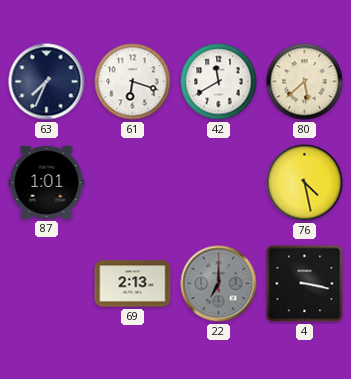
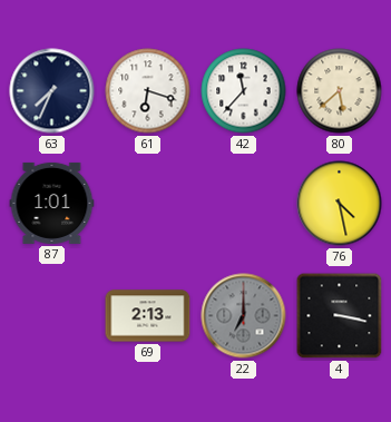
42: 11:40 -> 11:37
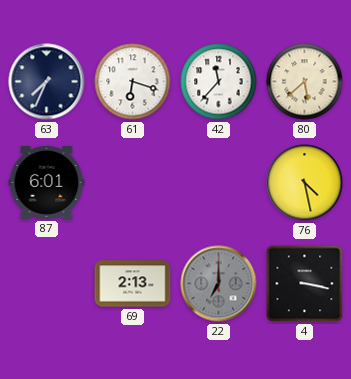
87: 1:01 -> 6:01
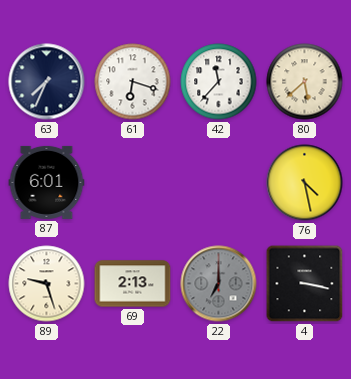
89: none -> 9:27
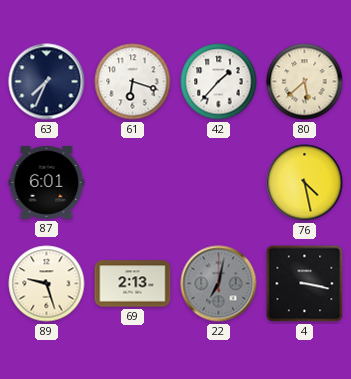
42: 11:37 -> 1:37
22: 7:00 -> 7:02
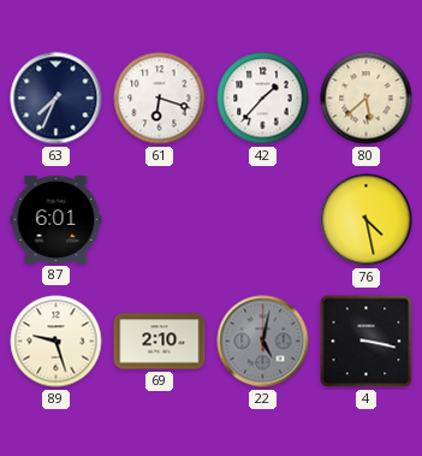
69: 2:13 -> 2:10
22: 7:02 -> 5:02
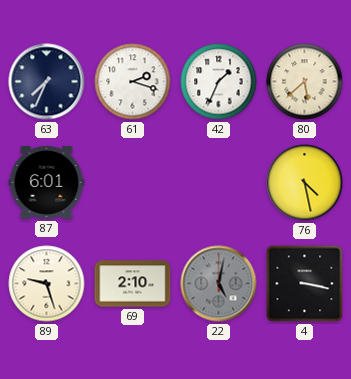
61: 6:18 -> 2:18
42: 1:37 -> 1:34
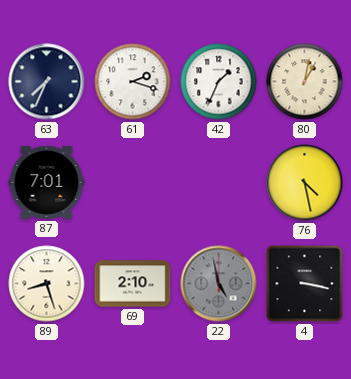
80: 5:38 -> 1:02
87: 6:01 -> 7:01
89: 9:27 -> 8:27
22: 5:02 -> 4:58
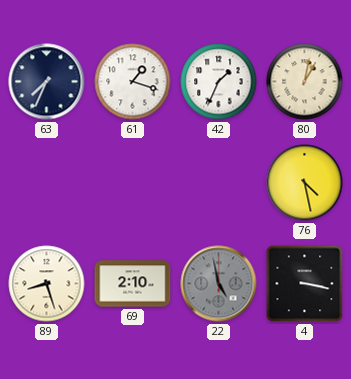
61: 2:18 -> 1:18
87: 7:01 -> none
